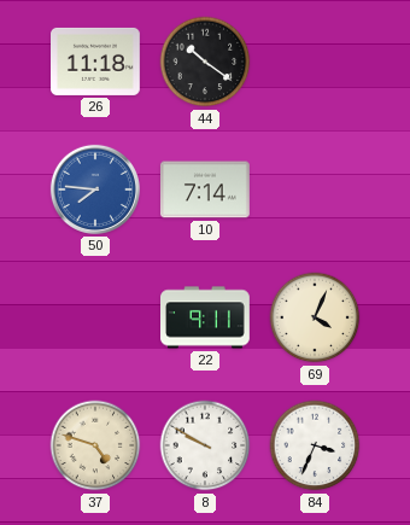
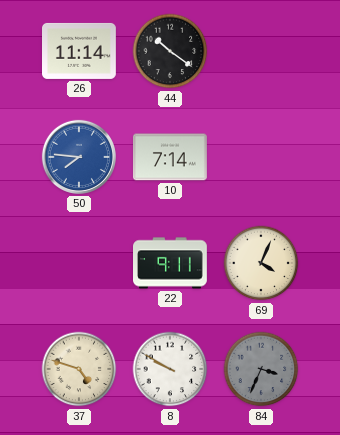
26: 11:18 -> 11:14
84 dial: white -> grey
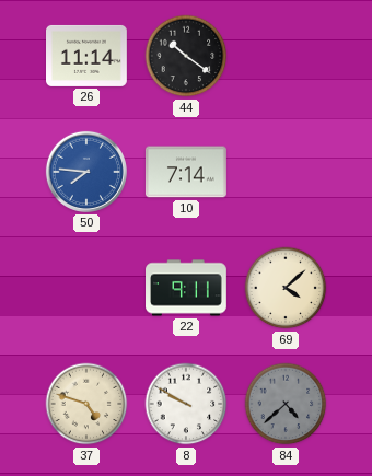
69: 4:04 -> 4:08
84: 3:34 -> 4:38
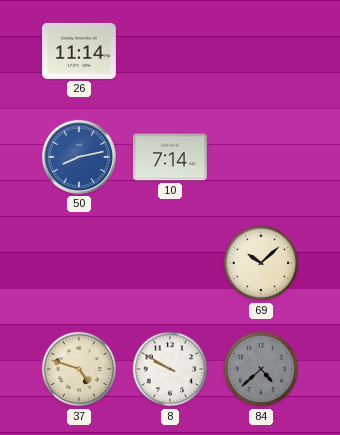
44: 10:21 -> none
50: 7:46 -> 8:13
22: 9:11 -> none
69: 4:08 -> 10:08
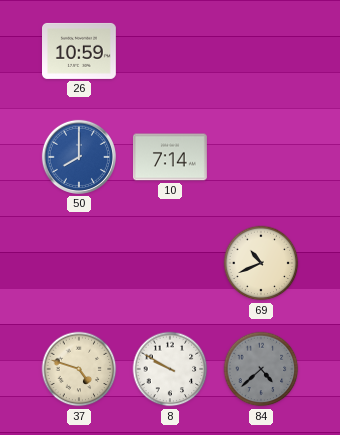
26: 11:14 -> 10:59
50: 8:13 -> 8:00
69: 10:08 -> 10:41
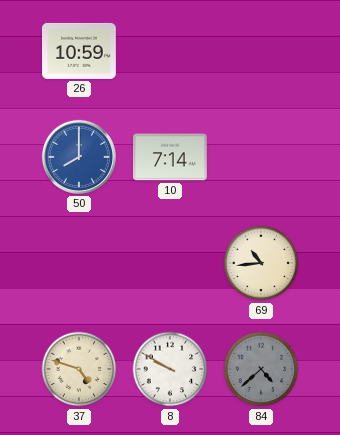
69: 10:41 -> 10:44
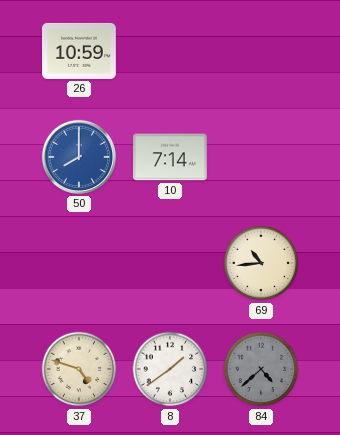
8: 9:50 -> 1:39
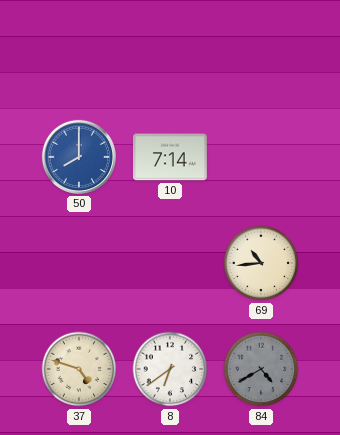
26: 10:59 -> none
8: 1:39 -> 6:39
84: 4:38 -> 4:40
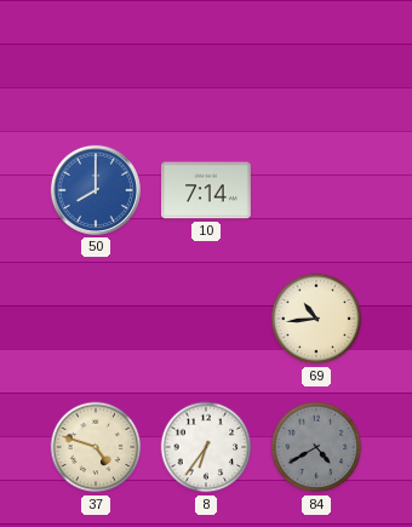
8: 6:39 -> 6:36
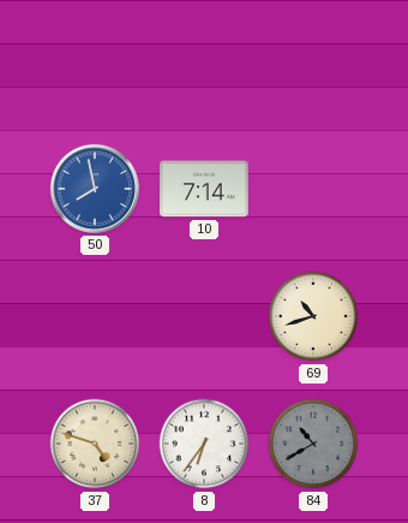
50: 8:00 -> 7:58
69: 10:44 -> 10:42
84: 4:40 -> 10:40
